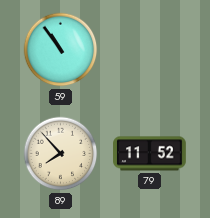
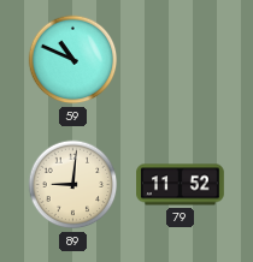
59: 10:54 -> 10:49
89: 7:53 -> 9:01
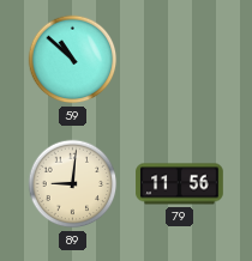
59: 10:49 -> 10:52
79: 11:52 -> 11:56
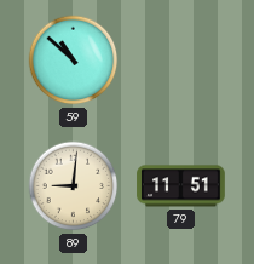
79: 11:56 -> 11:51
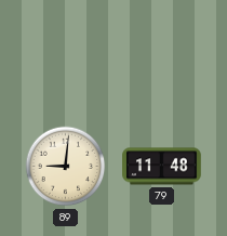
59: 10:52 -> none
79: 11:51 -> 11:48
